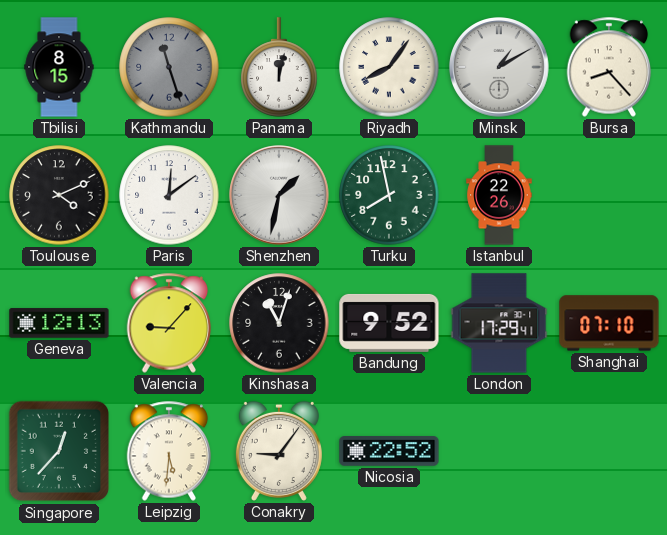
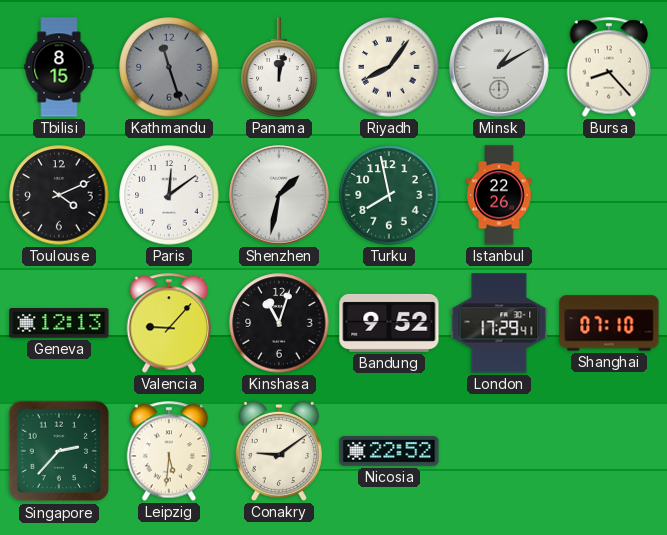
Singapore: 12:37 -> 2:37
Conakry: 9:06 -> 9:09
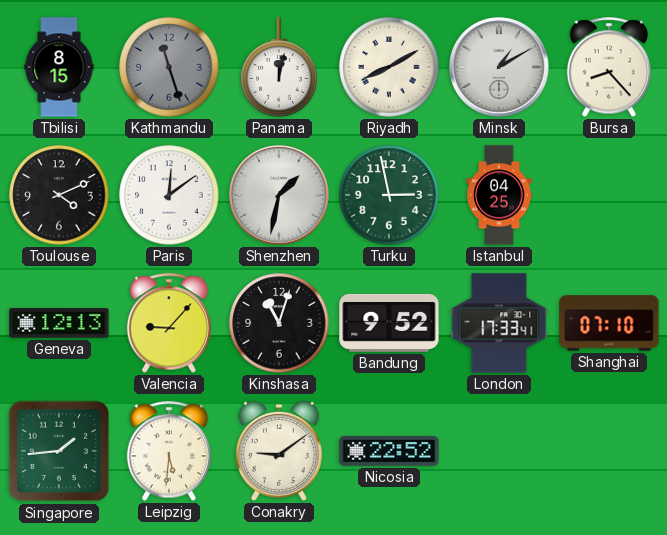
Riyadh: 8:06 -> 8:10
Turku: 7:58 -> 2:58
Istanbul: 22:26 -> 04:25
London: 17:29 -> 17:33
Singapore: 2:37 -> 1:44
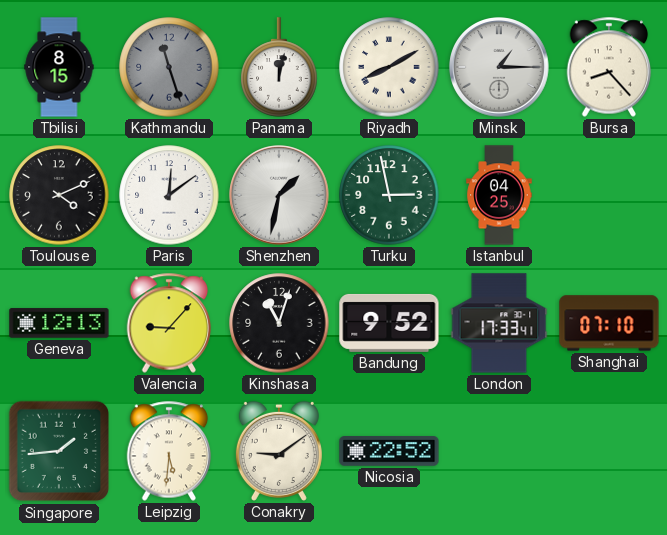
Minsk: 1:10 -> 1:15
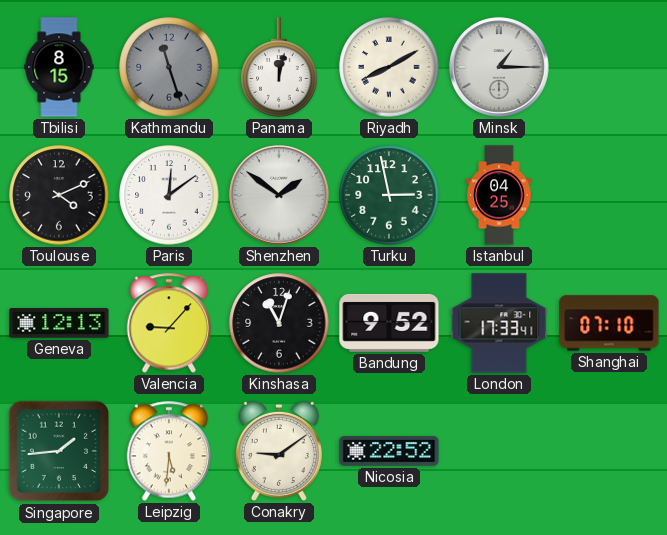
Bursa: 8:23 -> none
Shenzhen: 1:32 -> 1:51
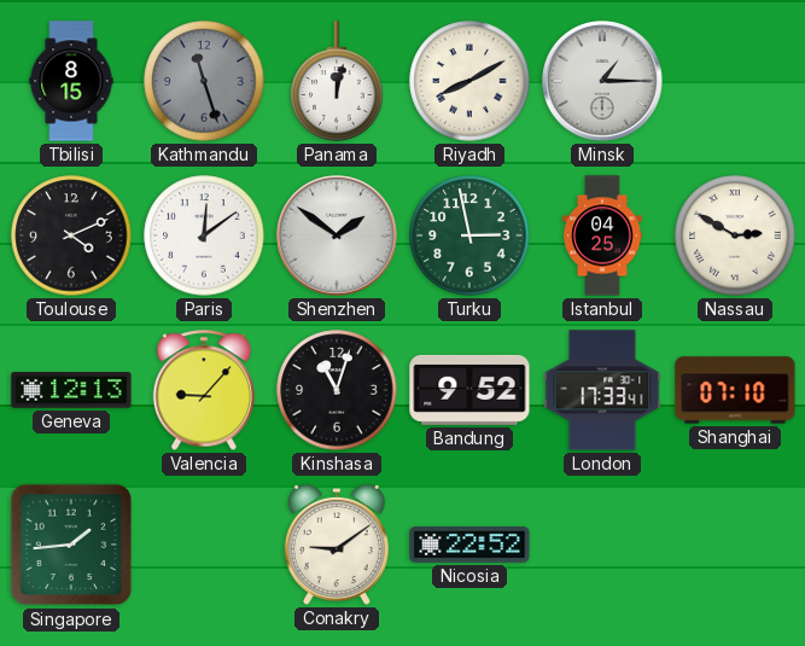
Nassau: none -> 2:50
Leipzig: 5:31 -> none
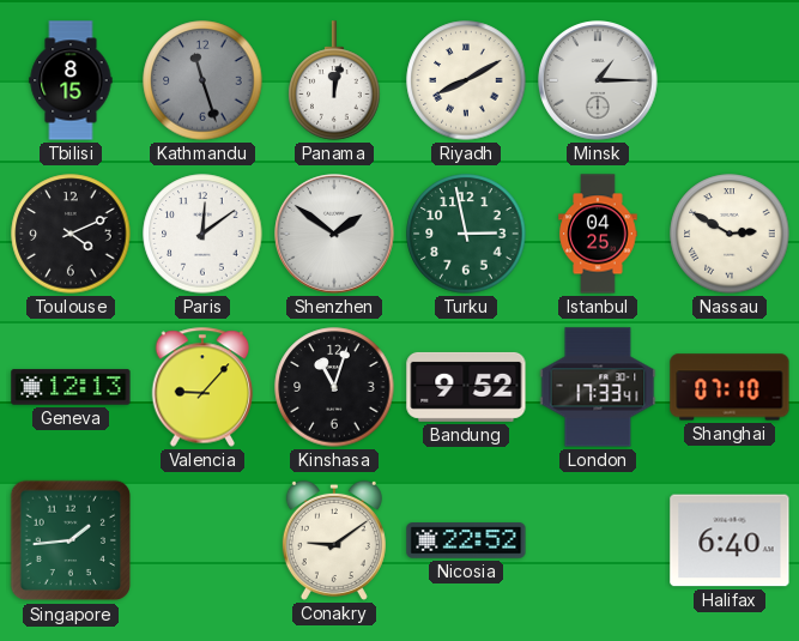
Halifax: none -> 6:40
